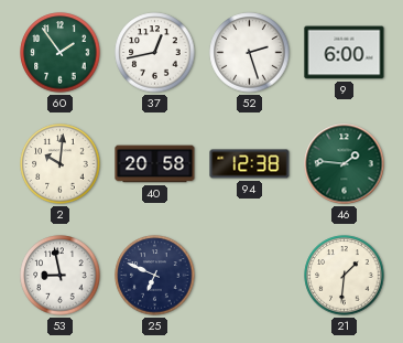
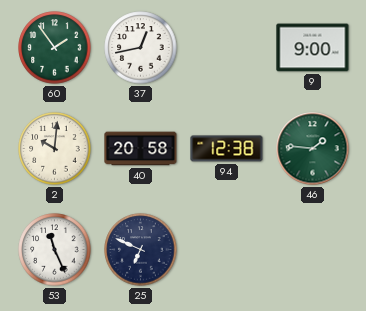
52: 2:27 -> none
9: 6:00 -> 9:00
53: 8:58 -> 11:26
21: 1:31 -> none
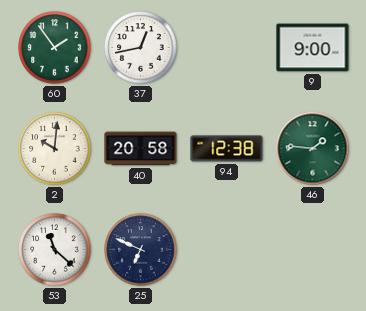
53: 11:26 -> 11:22
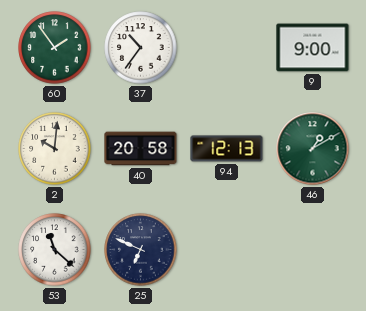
37: 12:43 -> 10:36
94: 12:38 -> 12:13
46: 1:46 -> 1:10
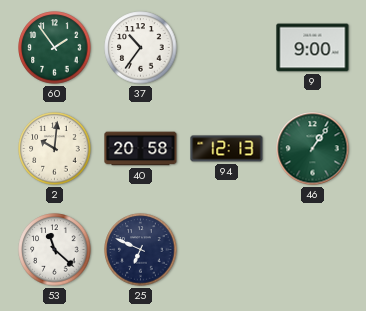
46: 1:10 -> 1:06
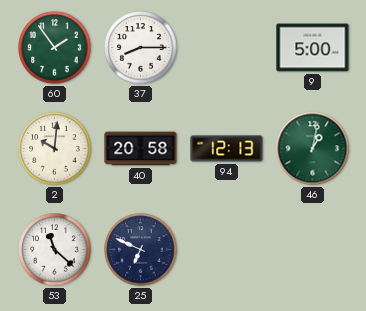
37: 10:36 -> 8:15
9: 9:00 -> 5:00
46: 1:06 -> 1:02
